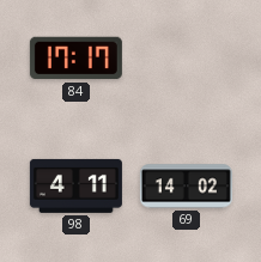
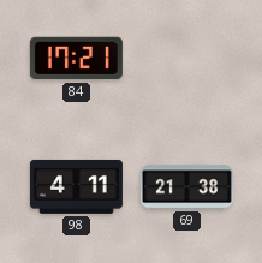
84: 17:17 -> 17:21
69: 14:02 -> 21:38
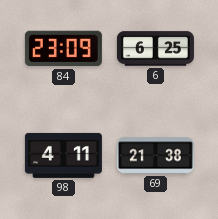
84: 17:21 -> 23:09
6: none -> 6:25
